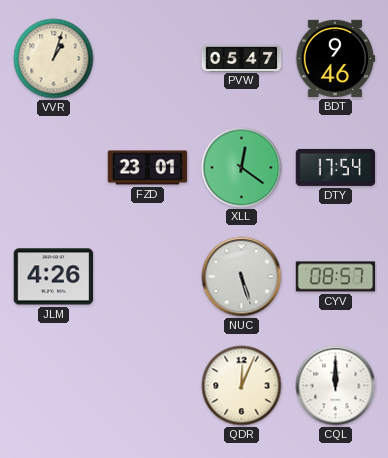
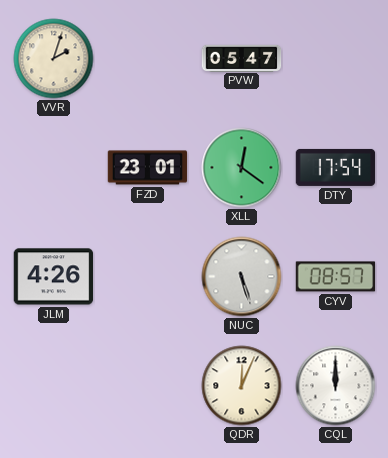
VVR: 1:03 -> 2:03
BDT: 9:46 -> none
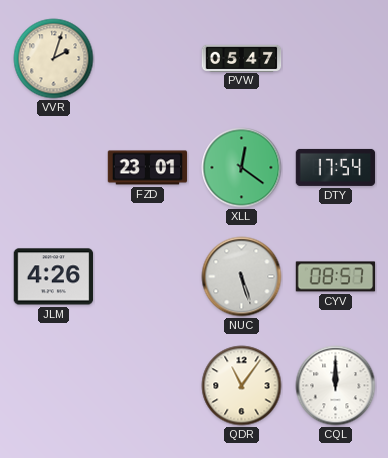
QDR: 12:04 -> 11:06
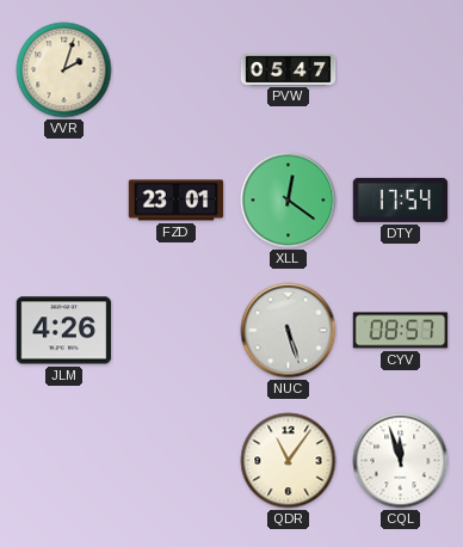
CQL: 12:00 -> 11:57
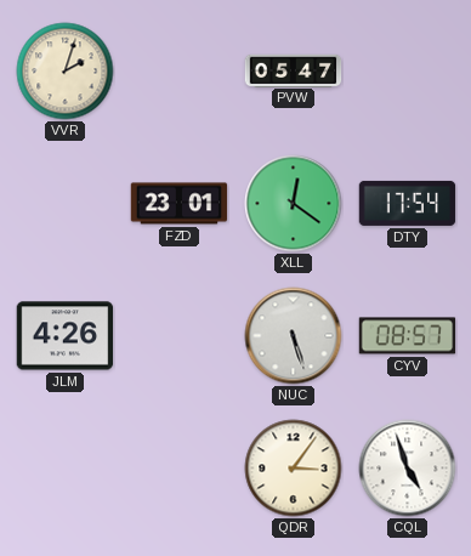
QDR: 11:06 -> 3:06
CQL: 11:57 -> 4:57
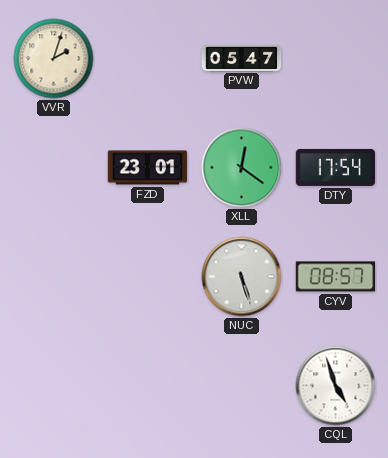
JLM: 4:26 -> none
QDR: 3:06 -> none
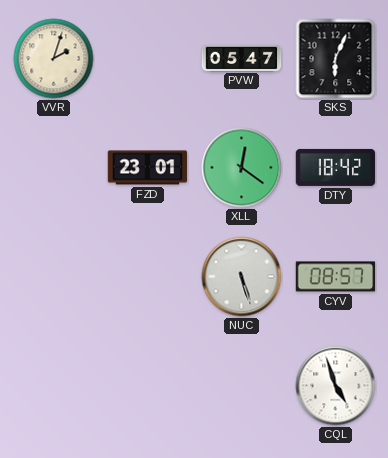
SKS: none -> 6:04
DTY: 17:54 -> 18:42
